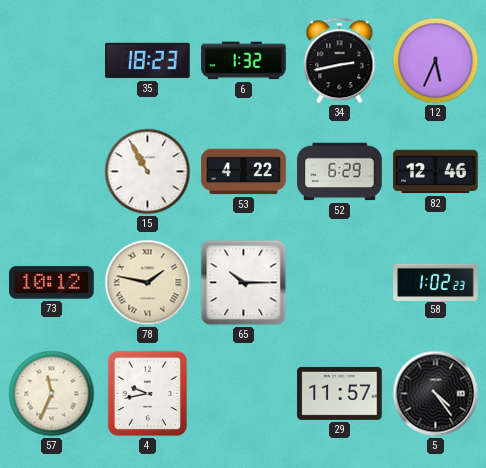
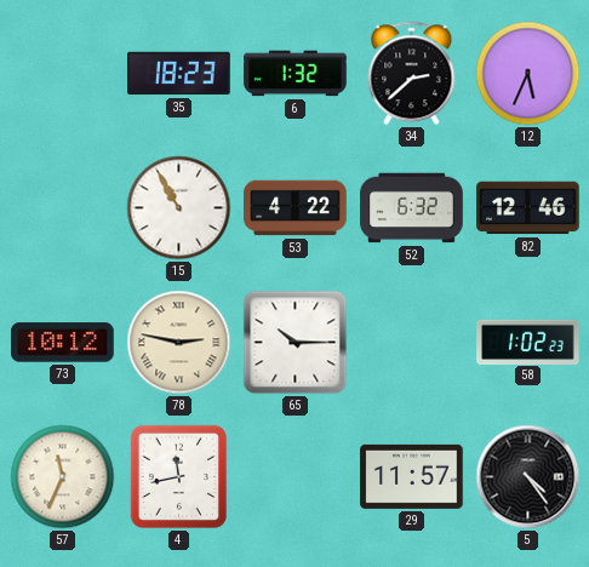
34: 2:43 -> 2:38
52: 6:29 -> 6:32
78: 1:47 -> 2:47
4: 9:43 -> 11:43
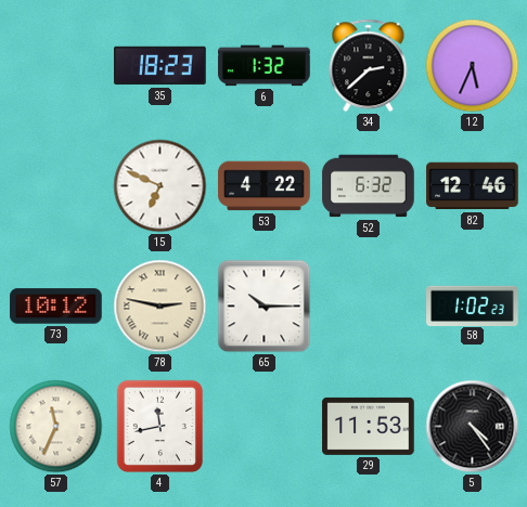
15: 10:55 -> 6:49
29: 11:57 -> 11:53
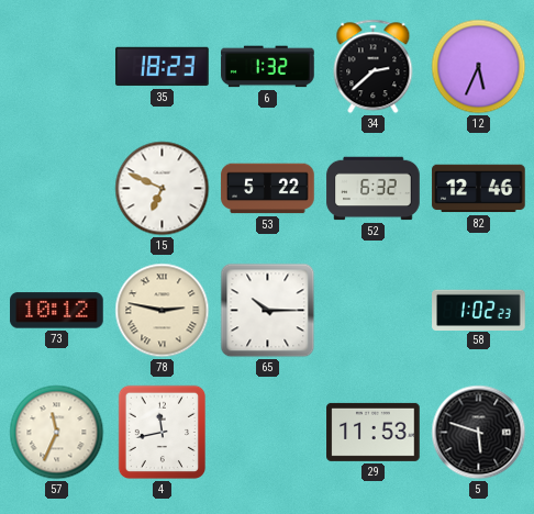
53: 4:22 -> 5:22
5: 4:24 -> 5:48
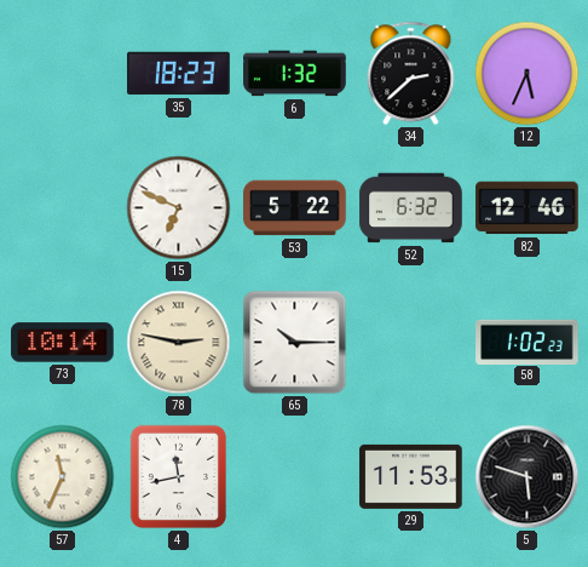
73: 10:12 -> 10:14
